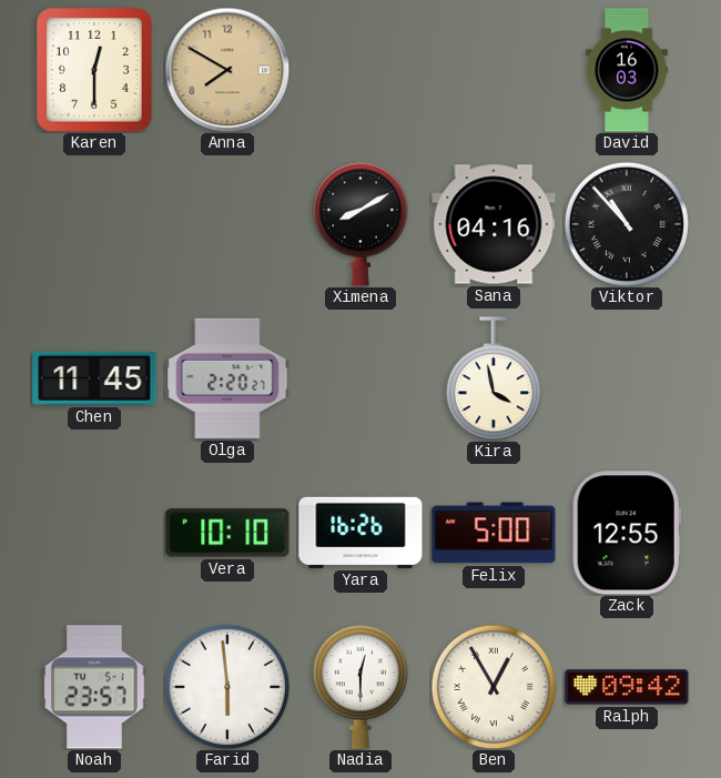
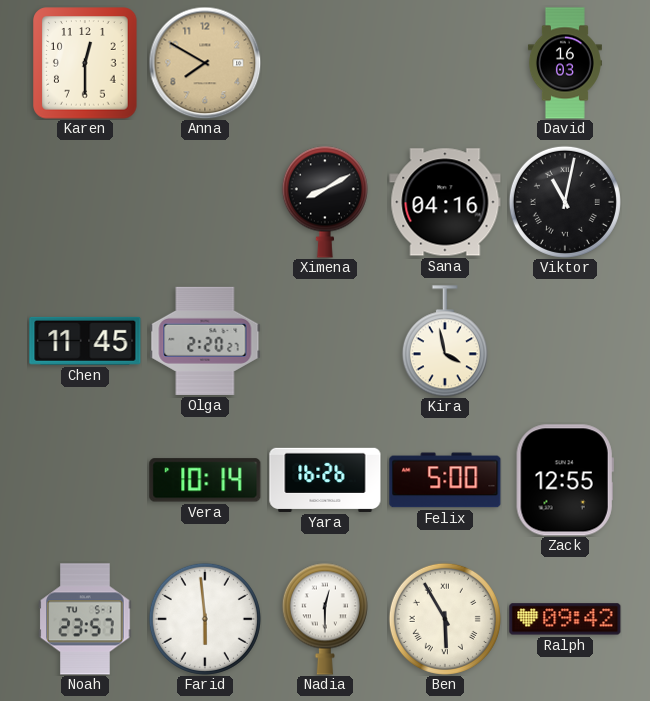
Viktor: 10:53 -> 11:02
Vera: 10:10 -> 10:14
Ben: 12:55 -> 5:55
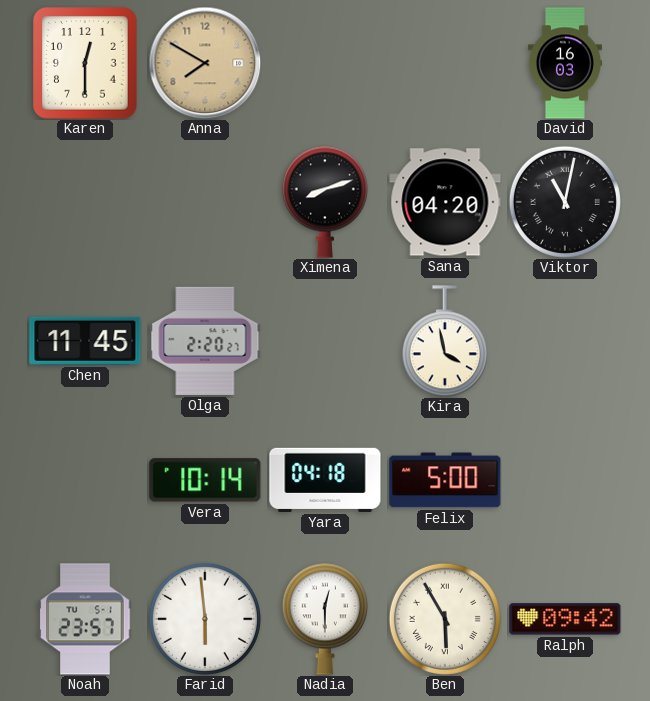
Ximena: 8:10 -> 8:12
Sana: 04:16 -> 04:20
Yara: 16:26 -> 04:18
Zack: 12:55 -> none
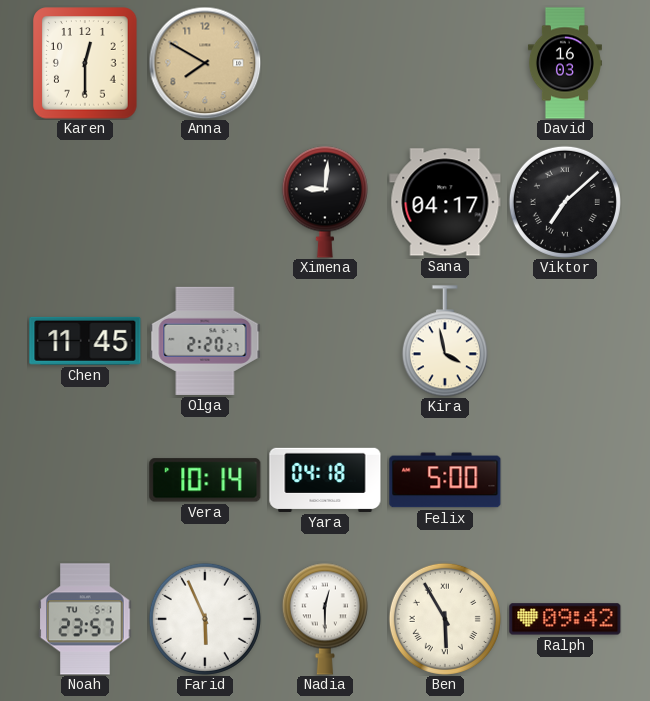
Ximena: 8:12 -> 9:01
Sana: 04:20 -> 04:17
Viktor: 11:02 -> 7:08
Farid: 5:59 -> 5:56
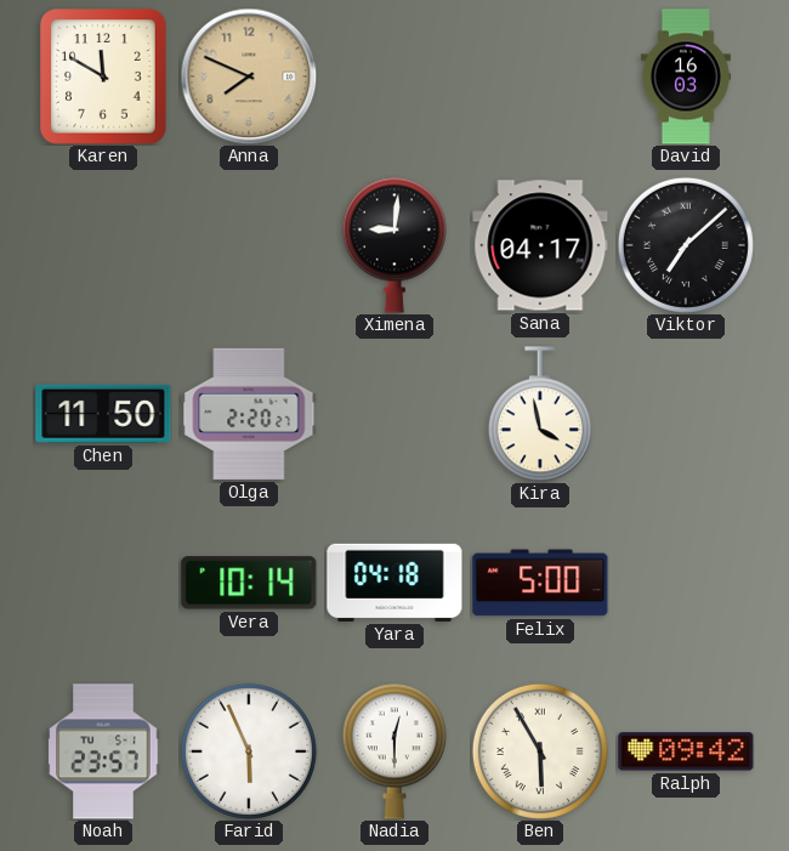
Karen: 12:30 -> 11:50
Anna: 7:50 -> 7:49
Chen: 11:45 -> 11:50
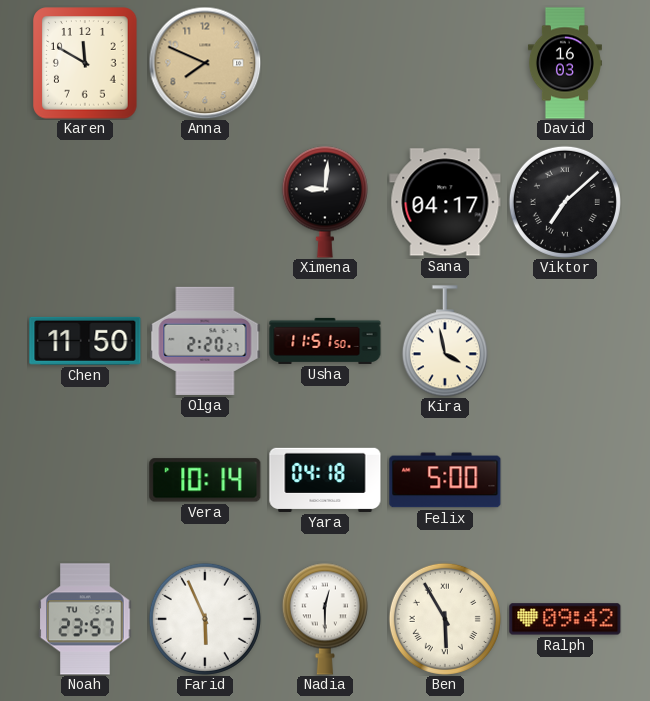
Usha: none -> 11:51
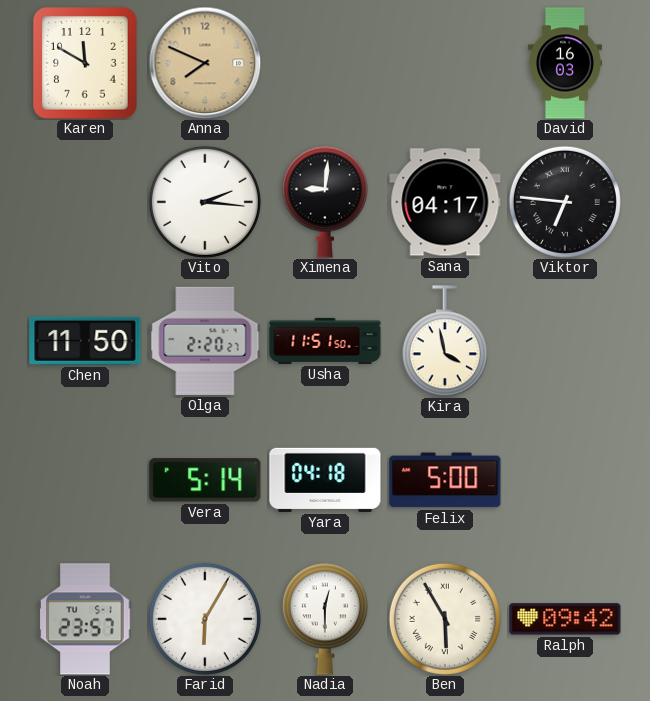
Vito: none -> 2:16
Viktor: 7:08 -> 6:46
Vera: 10:14 -> 5:14
Farid: 5:56 -> 6:05
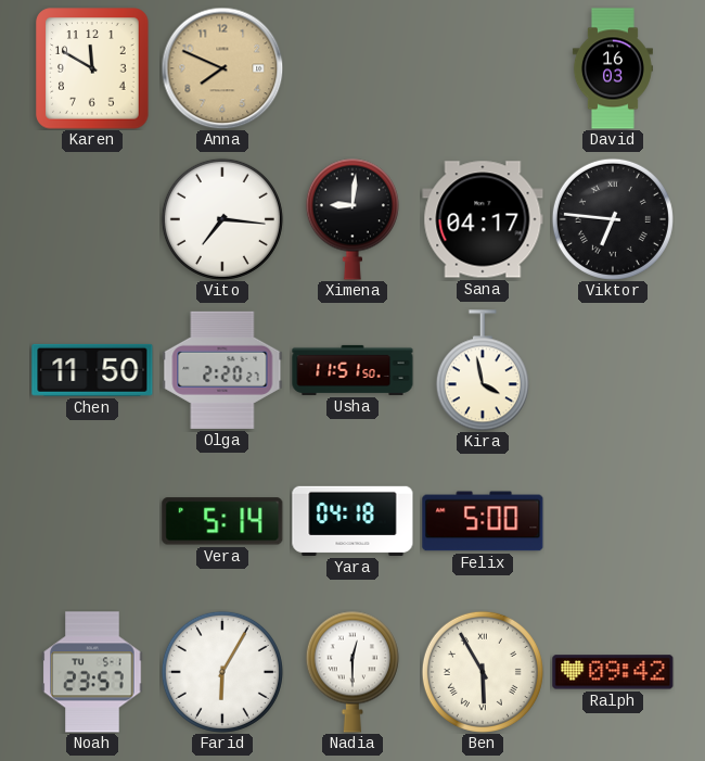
Vito: 2:16 -> 7:16
